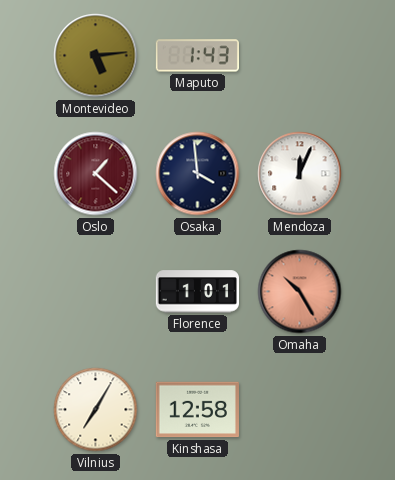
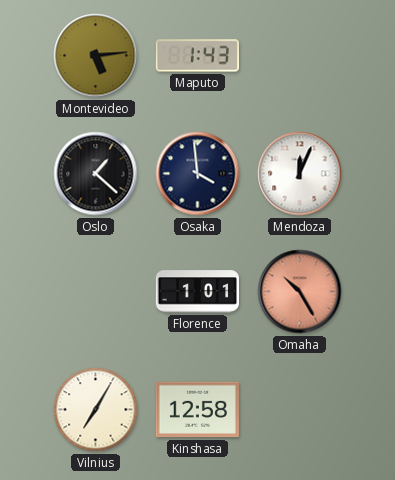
Oslo dial: burgundy -> black
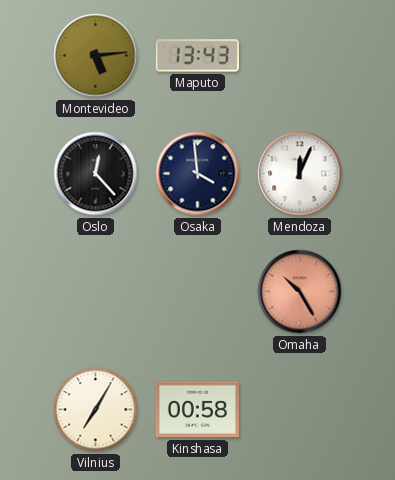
Maputo: 1:43 -> 13:43
Oslo: 1:22 -> 12:23
Florence: 1:01 -> none
Kinshasa: 12:58 -> 00:58
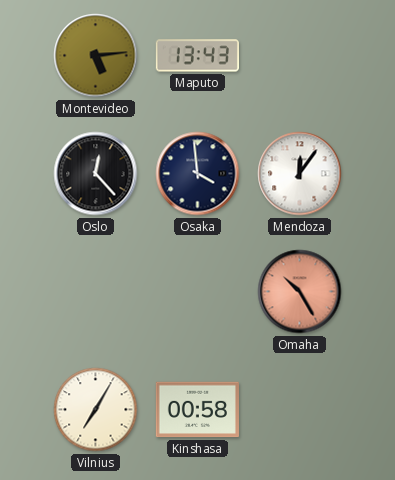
Mendoza: 12:04 -> 12:06
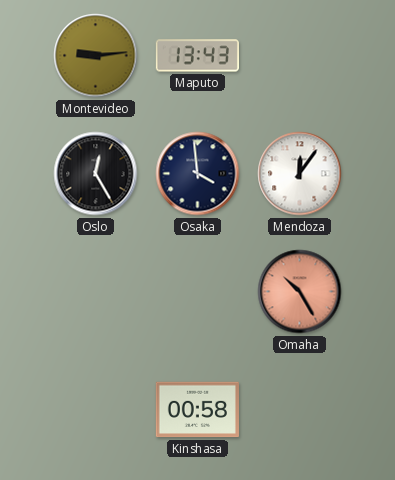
Montevideo: 5:14 -> 9:14
Oslo: 12:23 -> 12:25
Vilnius: 7:05 -> none
